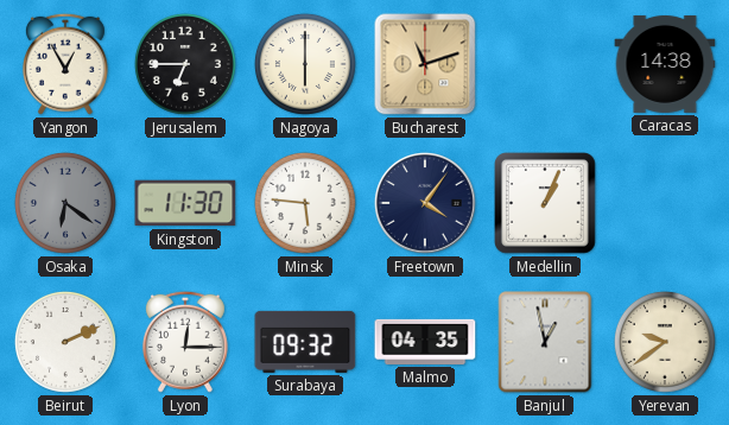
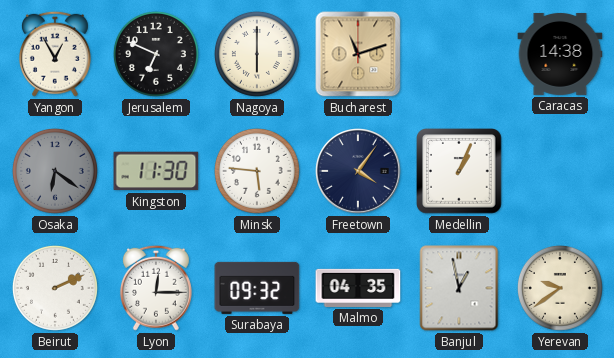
Jerusalem: 6:45 -> 6:49
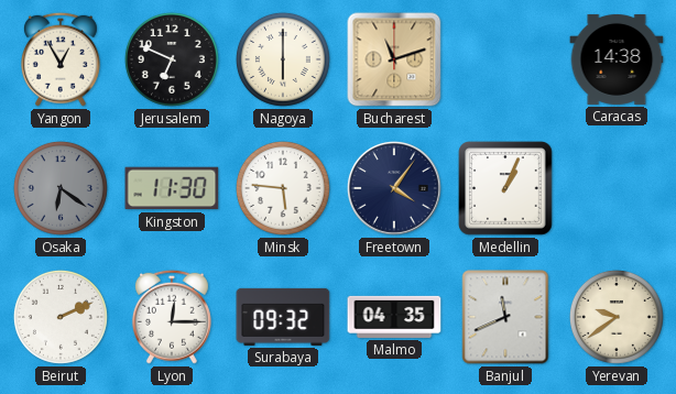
Banjul: 12:58 -> 11:41
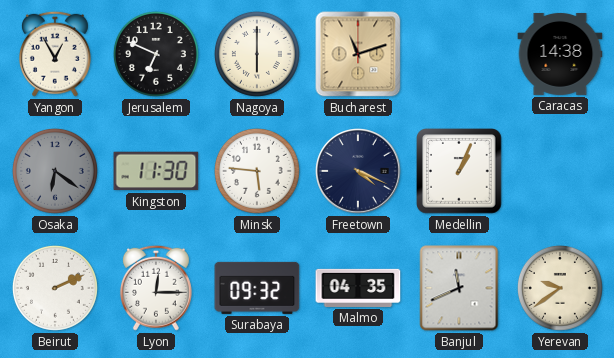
Freetown: 4:06 -> 4:19
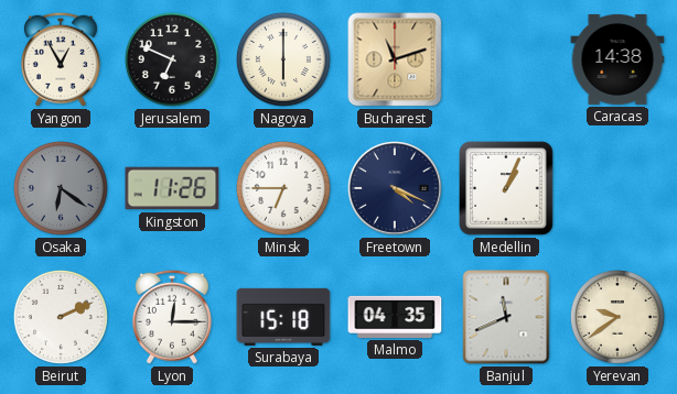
Kingston: 11:30 -> 11:26
Minsk: 5:46 -> 6:45
Surabaya: 09:32 -> 15:18
